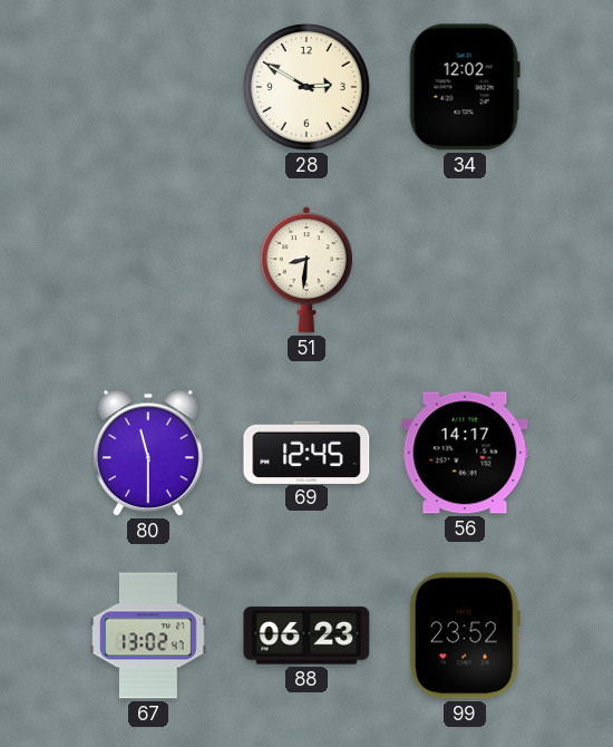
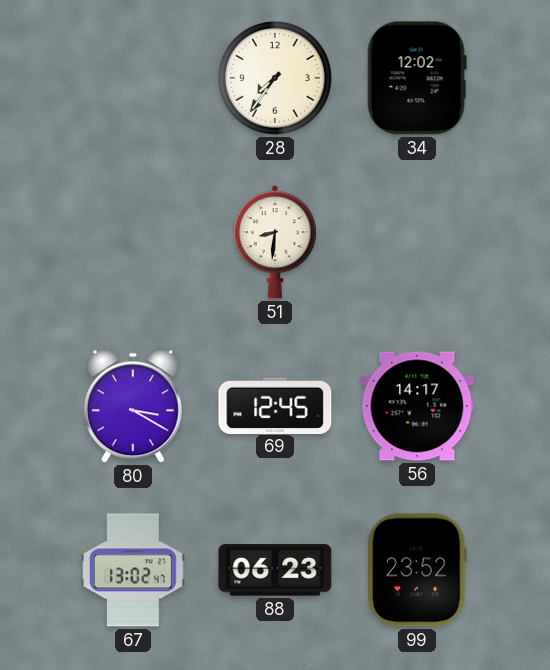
28: 2:50 -> 7:36
80: 11:30 -> 3:20
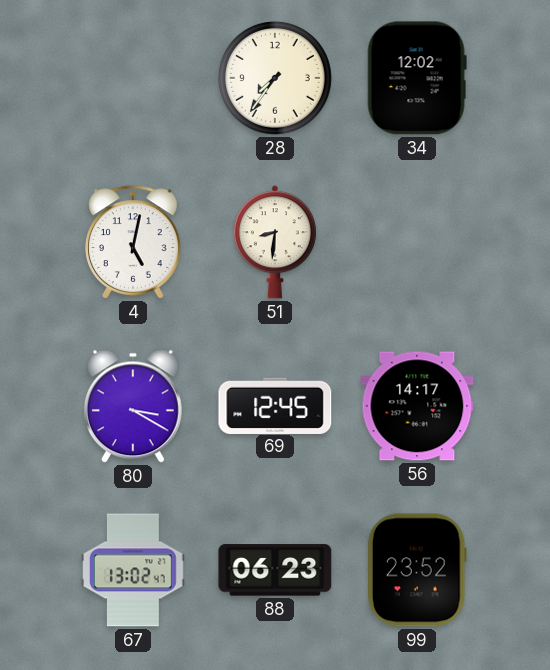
4: none -> 5:02
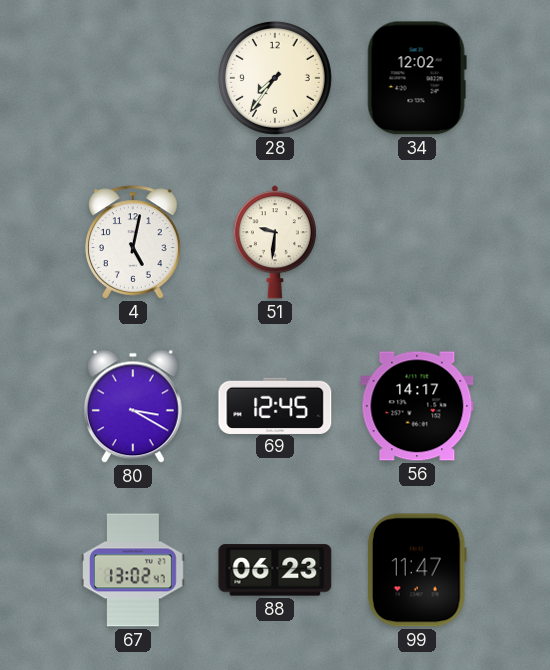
51: 8:31 -> 9:31
99: 23:52 -> 11:47
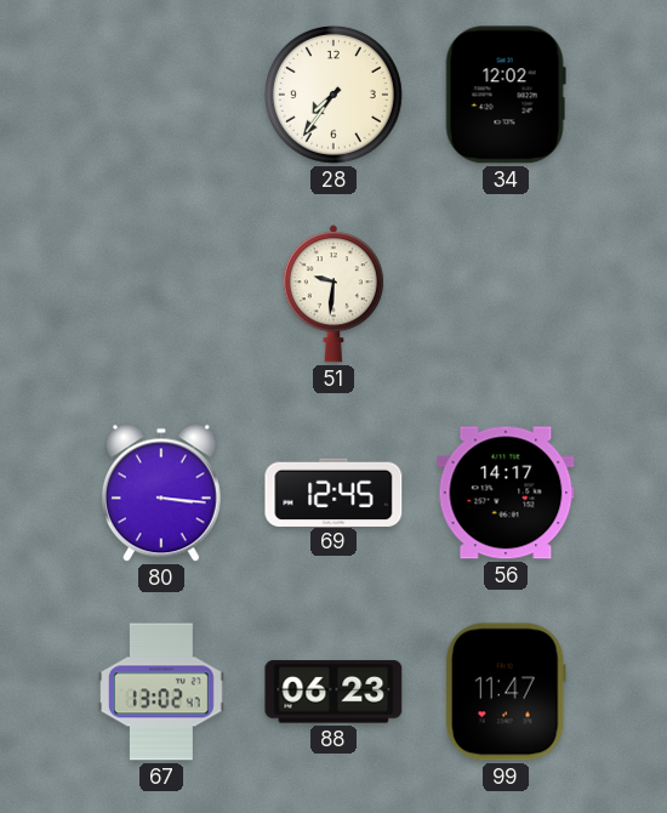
4: 5:02 -> none
80: 3:20 -> 3:16
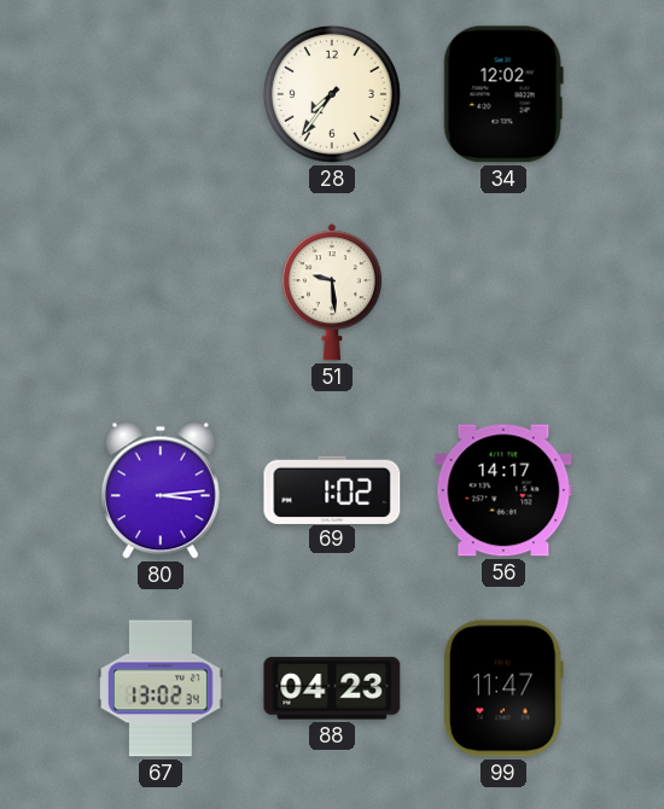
51: 9:31 -> 9:29
80: 3:16 -> 3:14
69: 12:45 -> 1:02
67: 13:02:47 -> 13:02:34
88: 06:23 -> 04:23
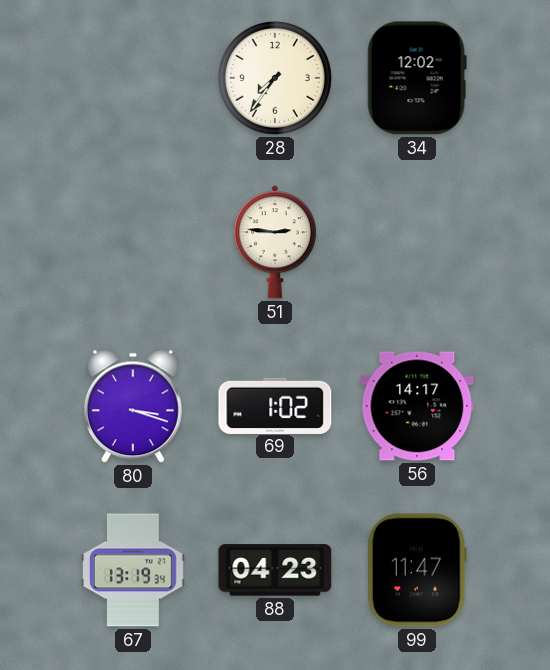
51: 9:29 -> 2:46
80: 3:14 -> 3:18
67: 13:02 -> 13:19
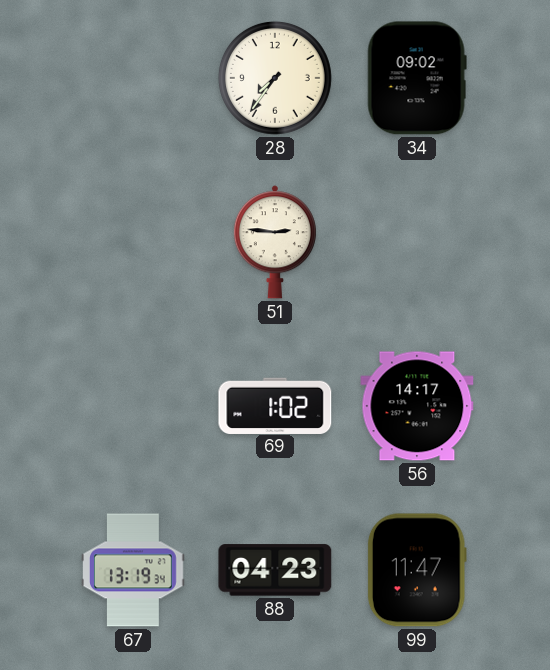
34: 12:02 -> 09:02
80: 3:18 -> none
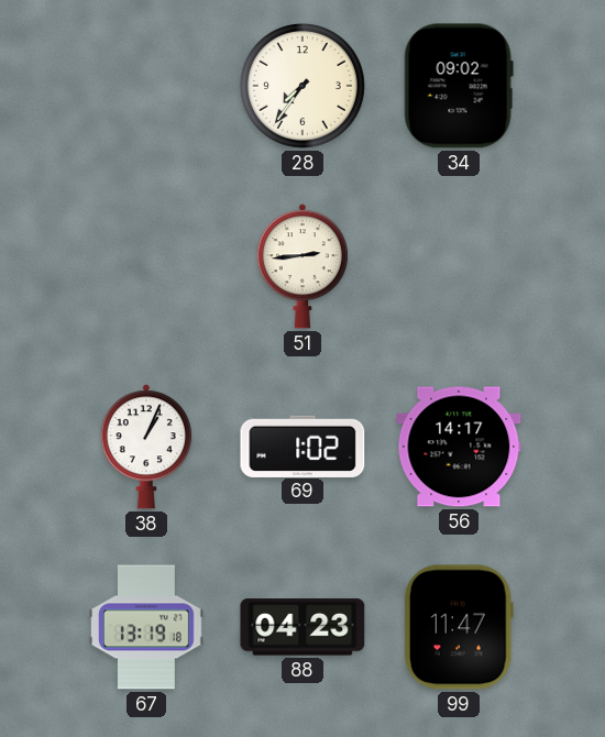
51: 2:46 -> 2:44
38: none -> 1:04
67: 13:19:34 -> 13:19:18
